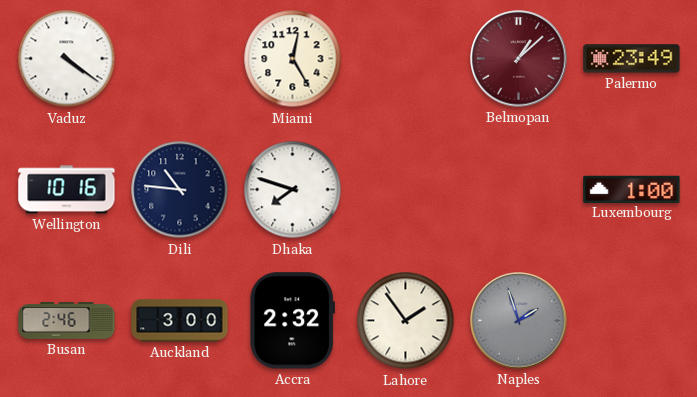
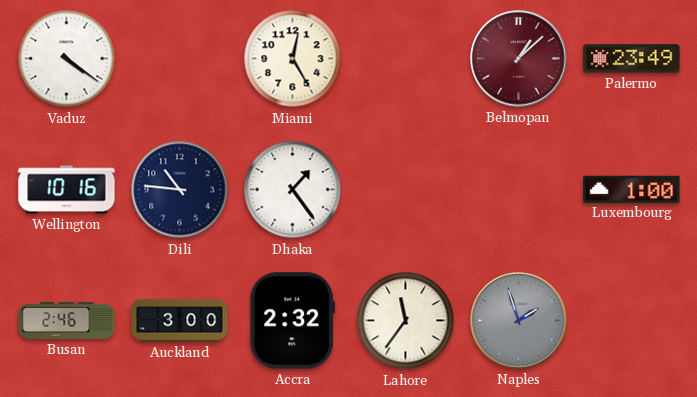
Dhaka: 7:48 -> 1:24
Lahore: 1:54 -> 11:36
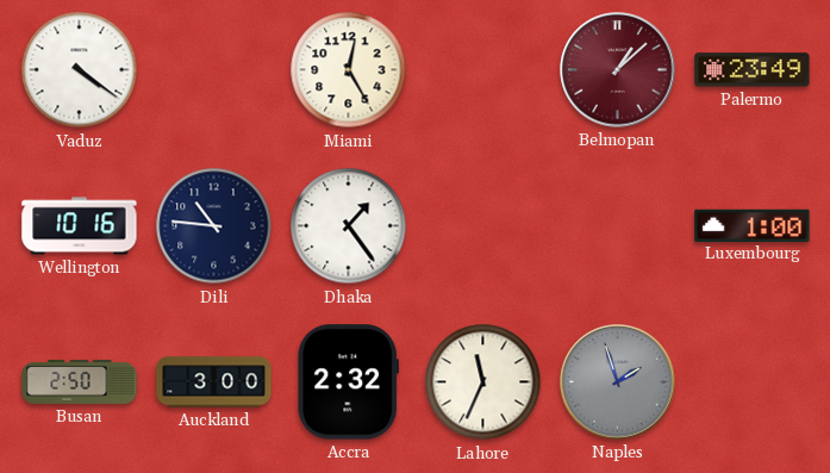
Busan: 2:46 -> 2:50
Lahore: 11:36 -> 11:34
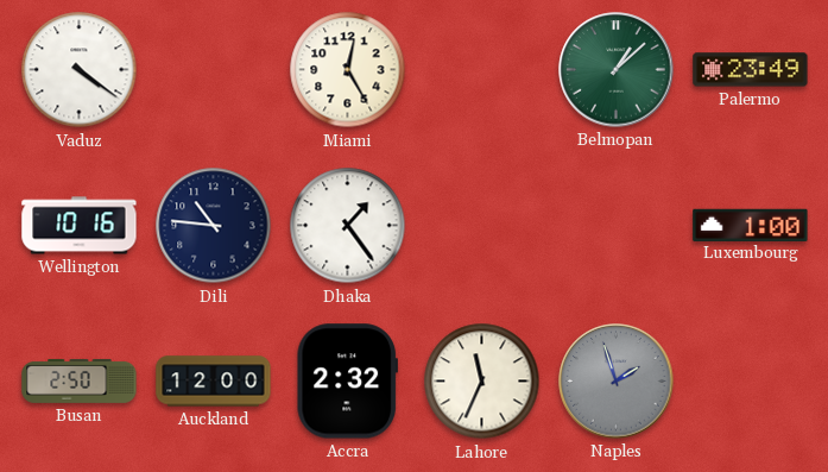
Belmopan dial: burgundy -> green
Auckland: 3:00 -> 12:00
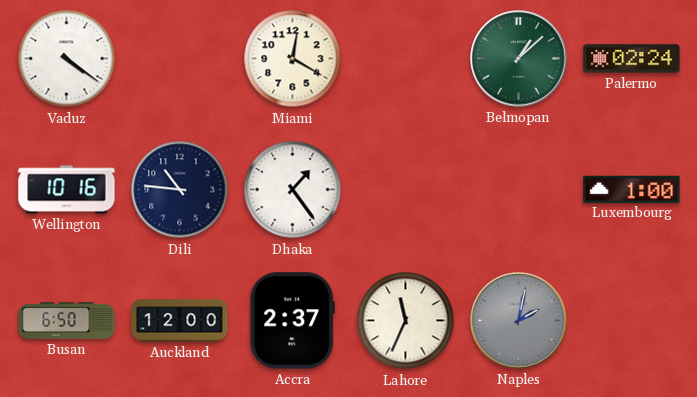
Miami: 12:25 -> 12:20
Palermo: 23:49 -> 02:24
Busan: 2:50 -> 6:50
Accra: 2:32 -> 2:37
Naples: 1:57 -> 2:02
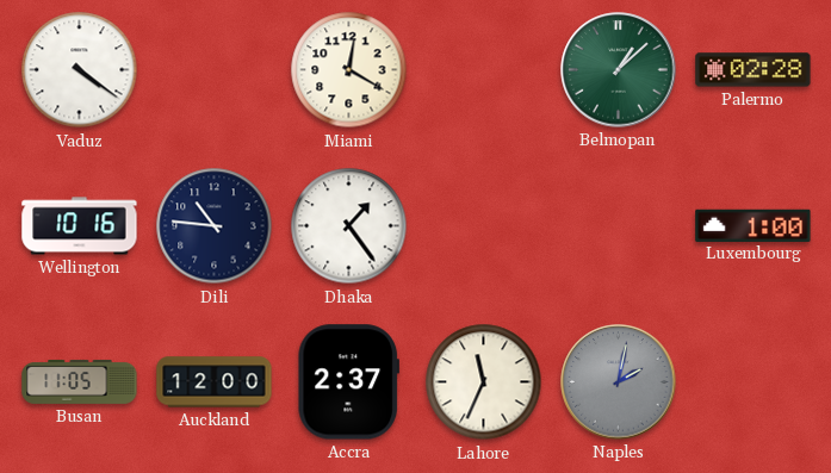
Palermo: 02:24 -> 02:28
Busan: 6:50 -> 11:05
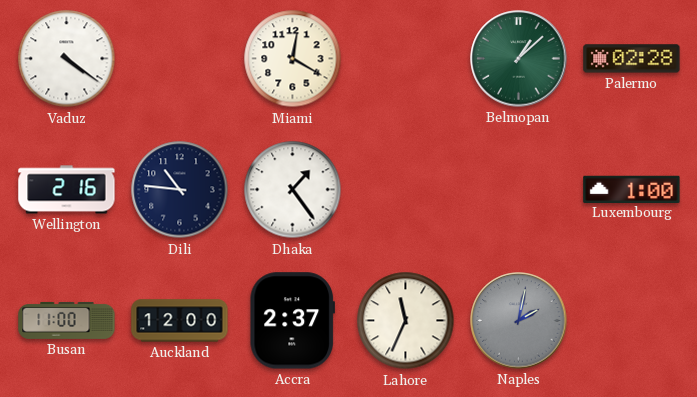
Wellington: 10:16 -> 2:16
Busan: 11:05 -> 11:00
